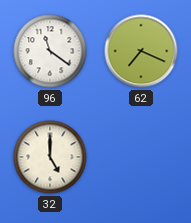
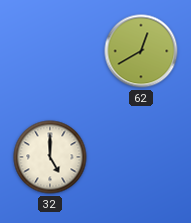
96: 11:21 -> none
62: 7:19 -> 12:40
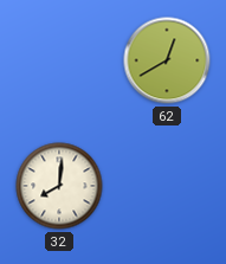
32: 5:00 -> 8:01
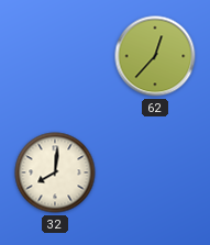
62: 12:40 -> 12:37
